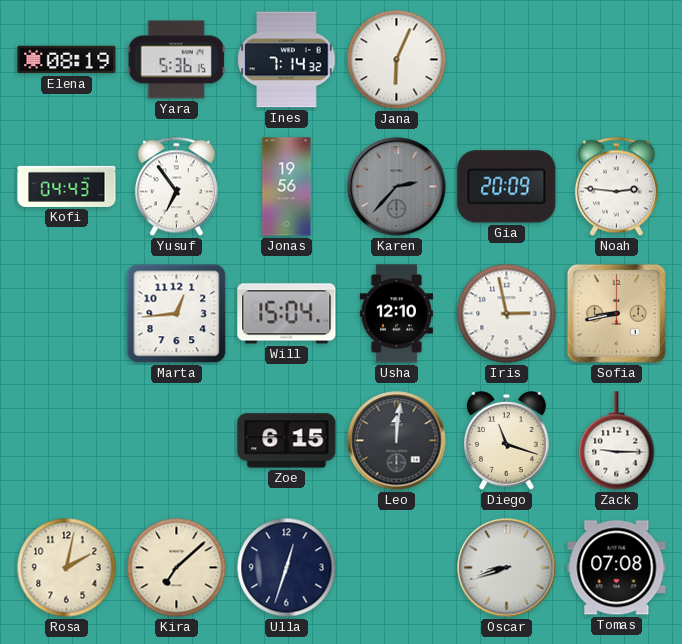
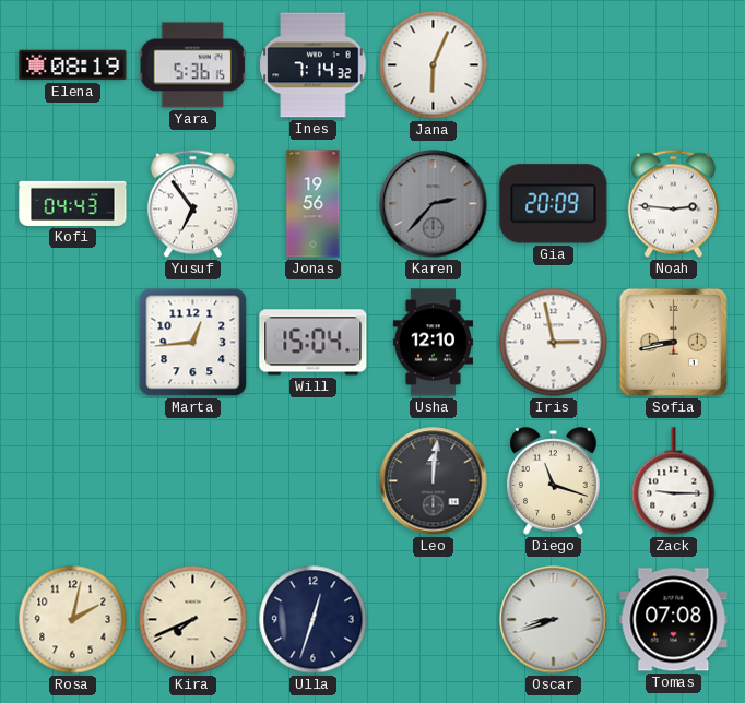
Zoe: 6:15 -> none
Kira: 7:08 -> 7:41
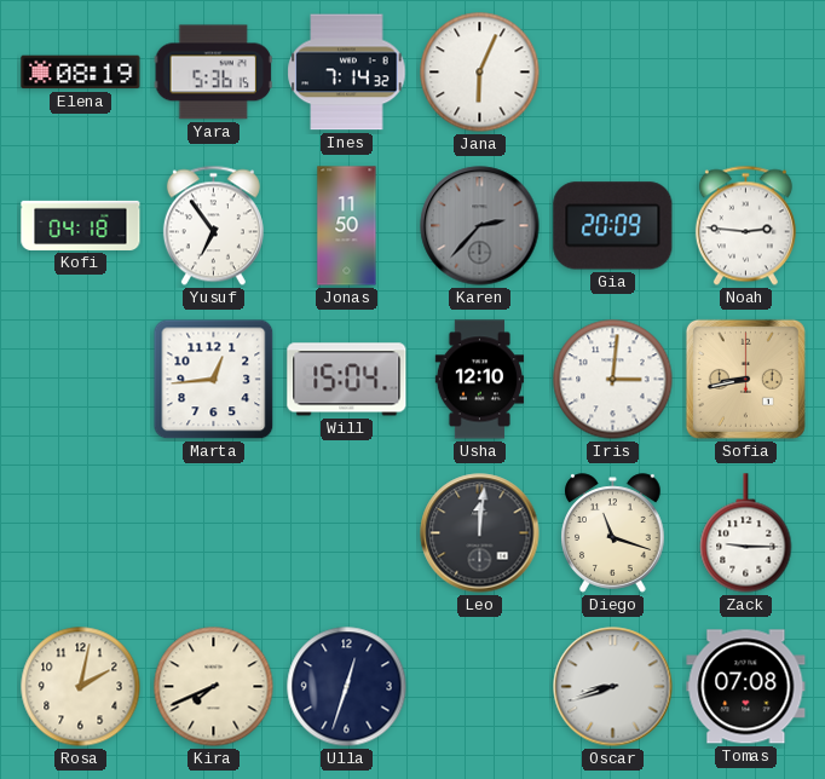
Kofi: 04:43 -> 04:18
Jonas: 19:56 -> 11:50
Iris: 2:58 -> 3:01
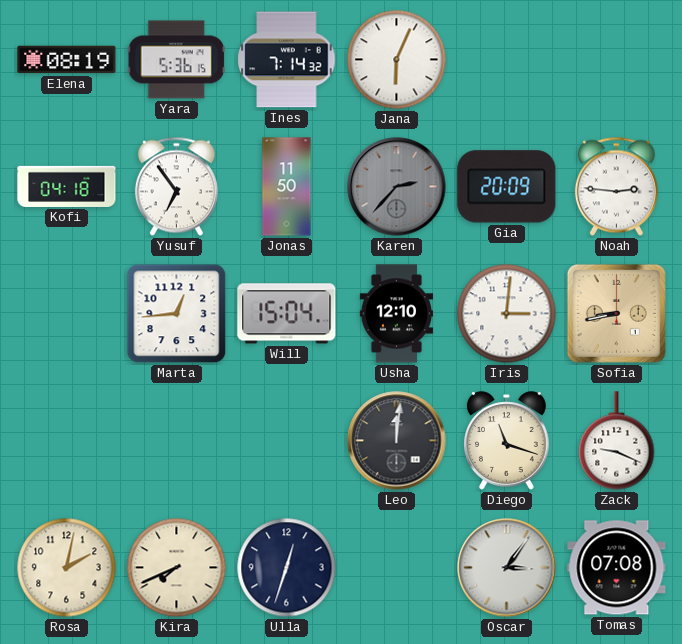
Zack: 9:15 -> 9:19
Oscar: 8:42 -> 3:06
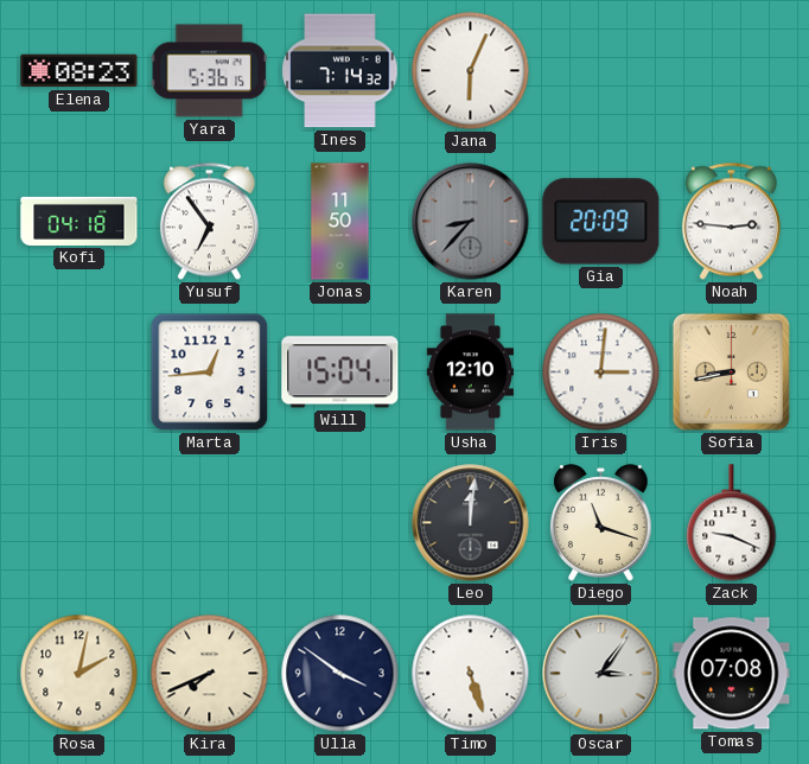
Elena: 08:19 -> 08:23
Karen: 2:37 -> 8:37
Ulla: 12:33 -> 3:51
Timo: none -> 5:27
